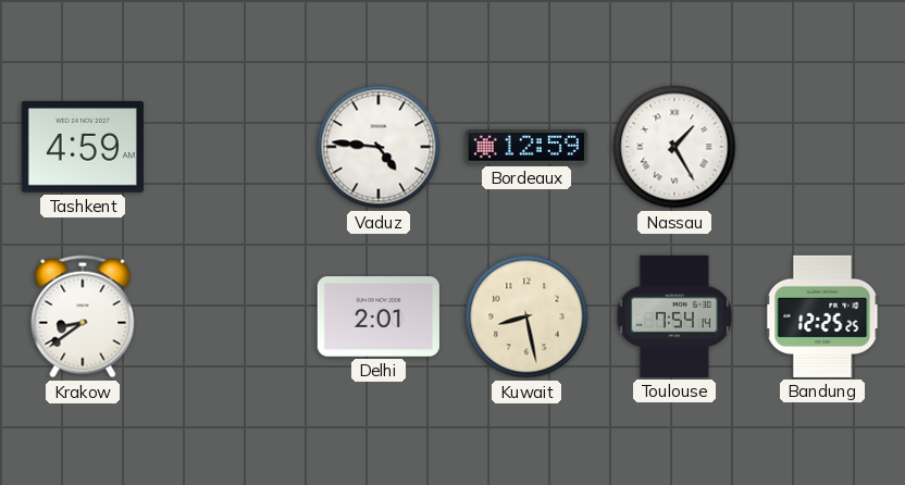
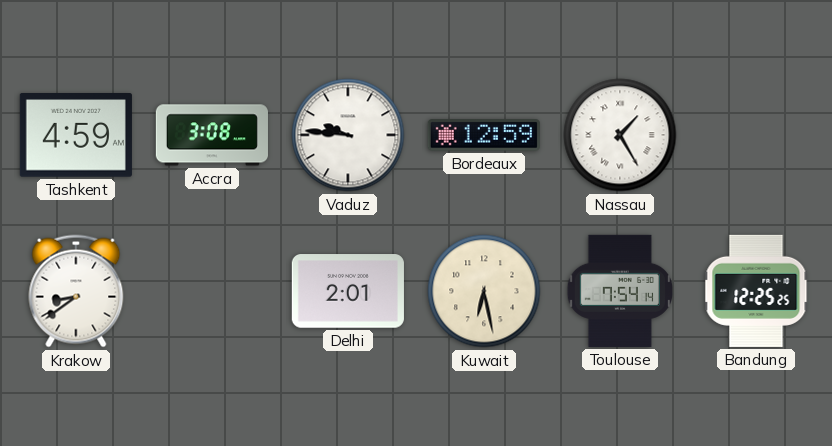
Accra: none -> 3:08
Vaduz: 4:46 -> 9:46
Kuwait: 8:28 -> 6:28
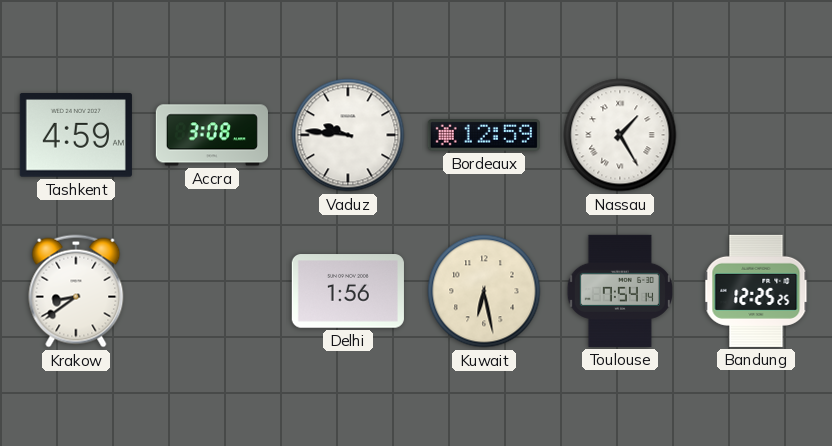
Delhi: 2:01 -> 1:56
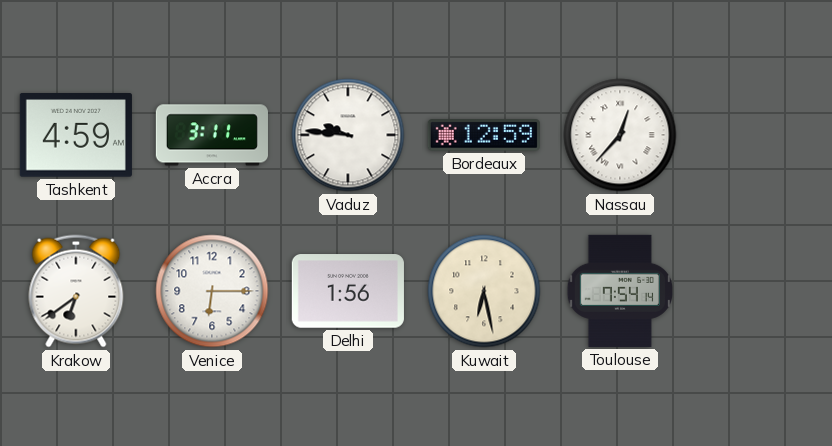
Accra: 3:08 -> 3:11
Nassau: 1:25 -> 12:37
Krakow: 8:39 -> 6:39
Venice: none -> 6:15
Bandung: 12:25 -> none
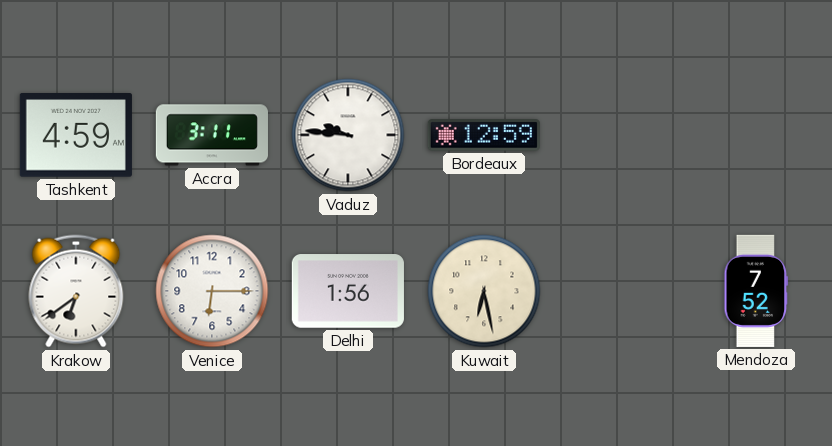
Nassau: 12:37 -> none
Toulouse: 7:54 -> none
Mendoza: none -> 7:52
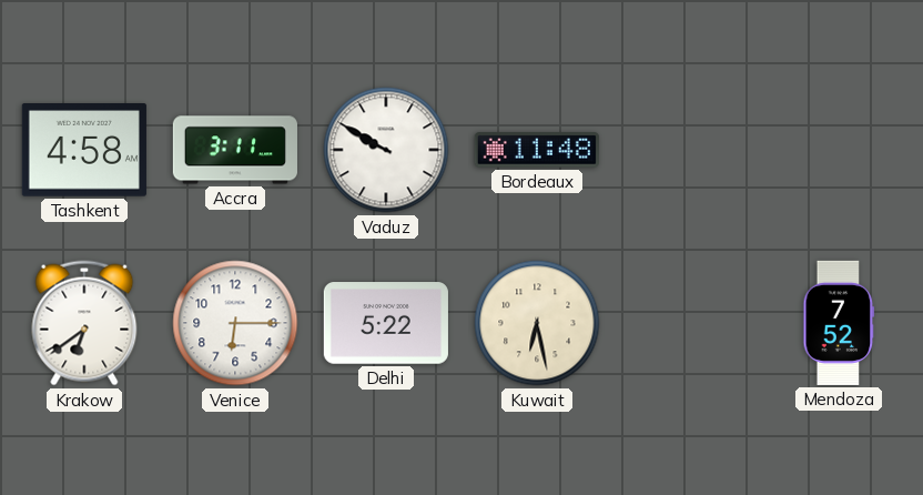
Tashkent: 4:59 -> 4:58
Vaduz: 9:46 -> 9:50
Bordeaux: 12:59 -> 11:48
Delhi: 1:56 -> 5:22
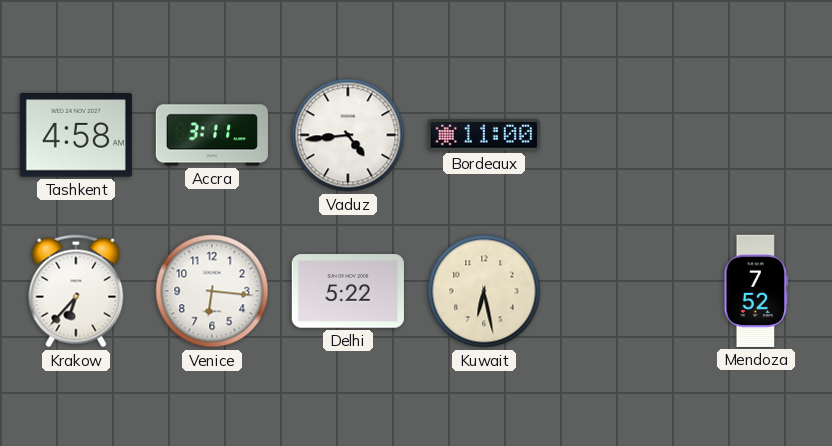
Vaduz: 9:50 -> 4:44
Bordeaux: 11:48 -> 11:00
Krakow: 6:39 -> 6:37
Venice: 6:15 -> 6:16
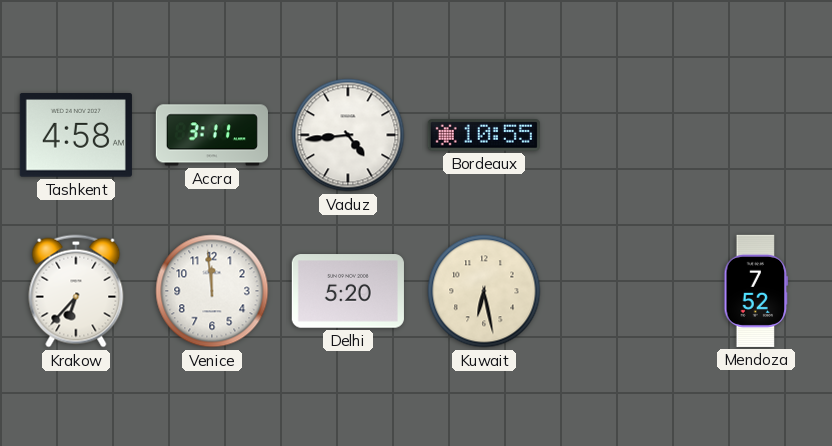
Bordeaux: 11:00 -> 10:55
Venice: 6:16 -> 11:59
Delhi: 5:22 -> 5:20
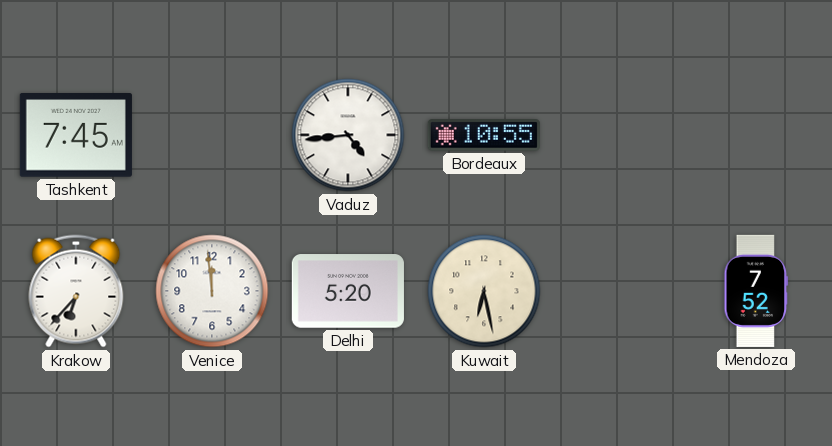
Tashkent: 4:58 -> 7:45
Accra: 3:11 -> none
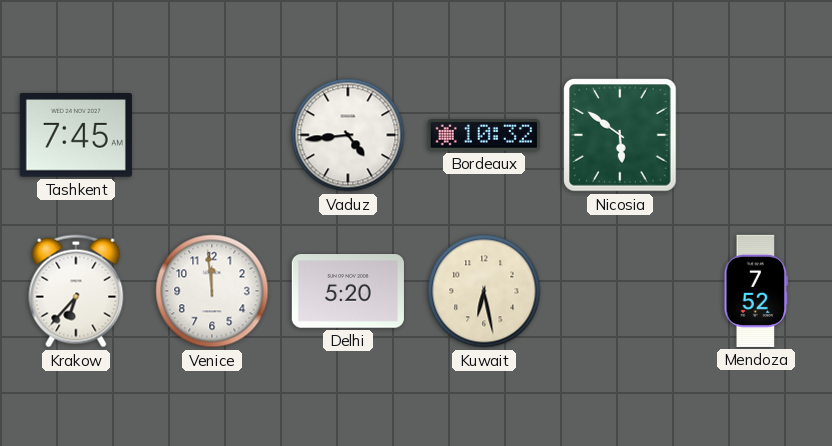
Bordeaux: 10:55 -> 10:32
Nicosia: none -> 5:51
